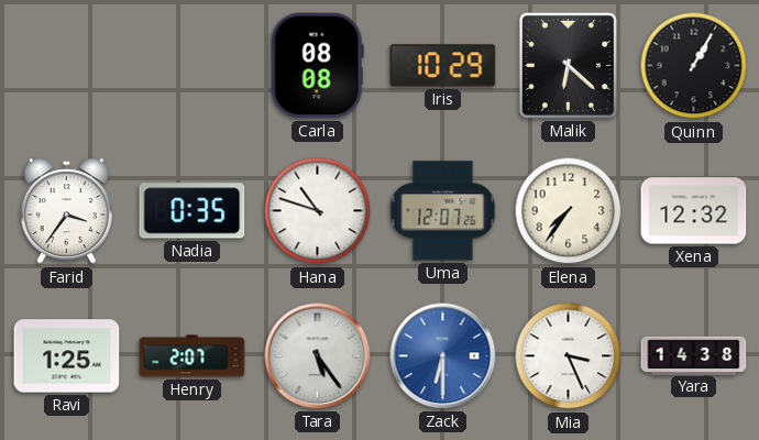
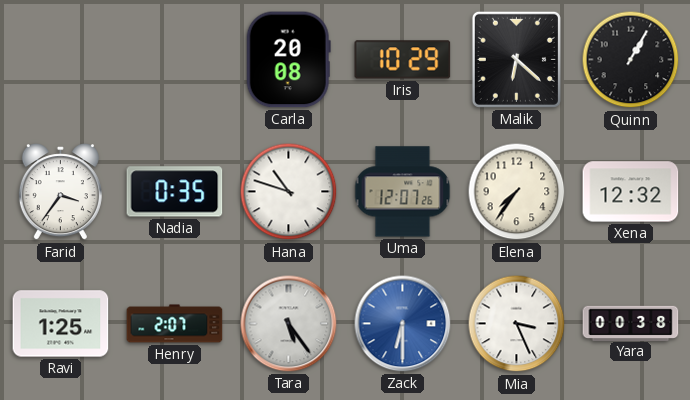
Carla: 08:08 -> 20:08
Yara: 14:38 -> 00:38
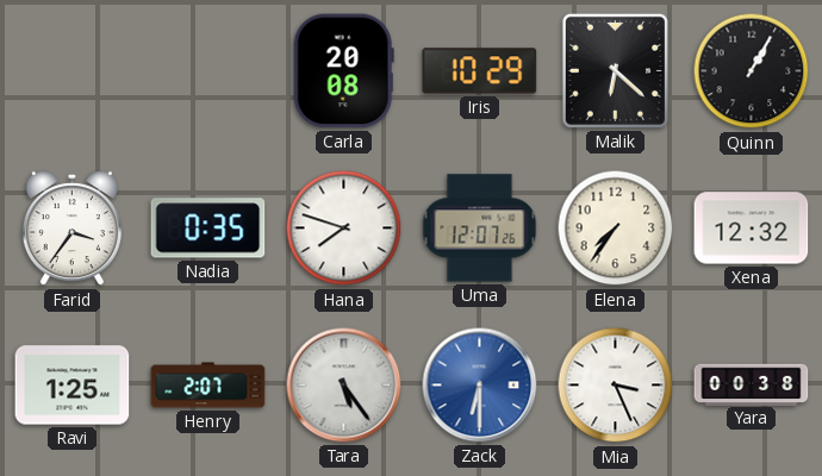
Hana: 10:48 -> 7:48
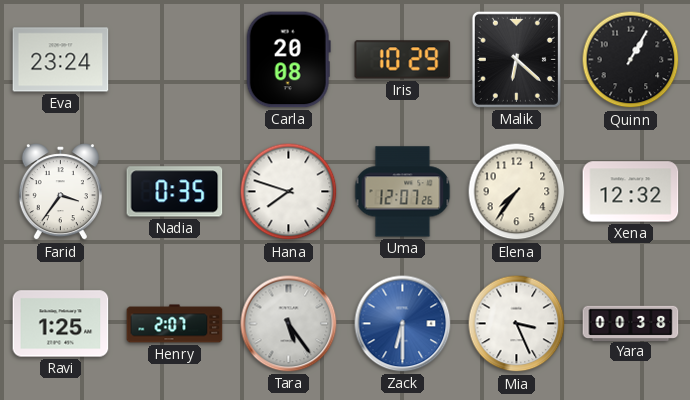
Eva: none -> 23:24
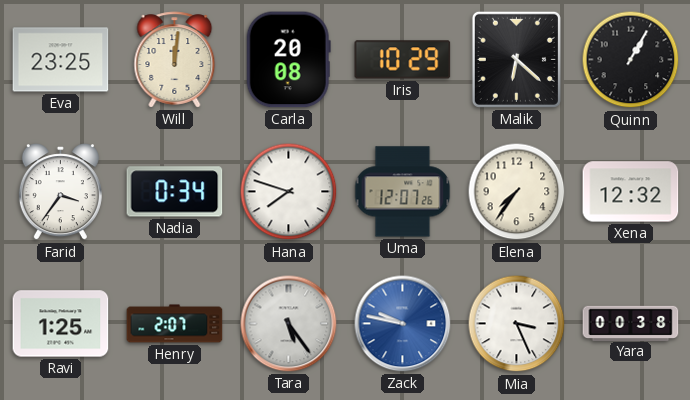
Eva: 23:24 -> 23:25
Will: none -> 12:01
Nadia: 0:35 -> 0:34
Zack: 6:30 -> 9:47
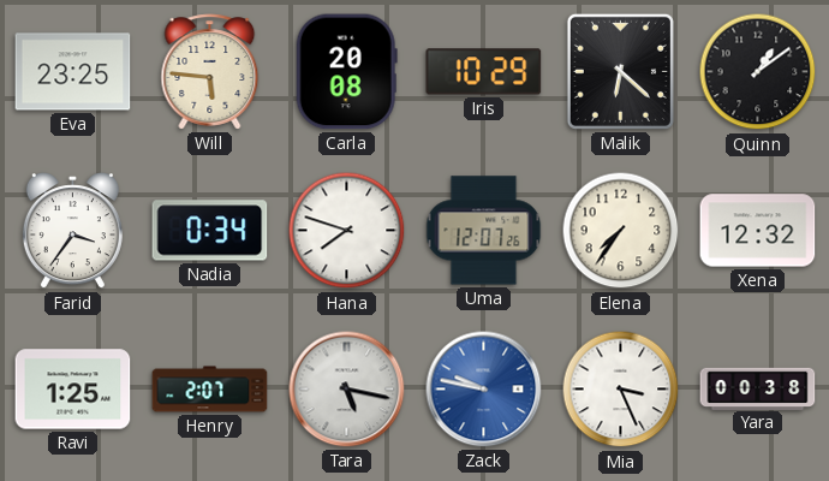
Will: 12:01 -> 5:46
Quinn: 1:05 -> 1:09
Tara: 5:24 -> 5:17
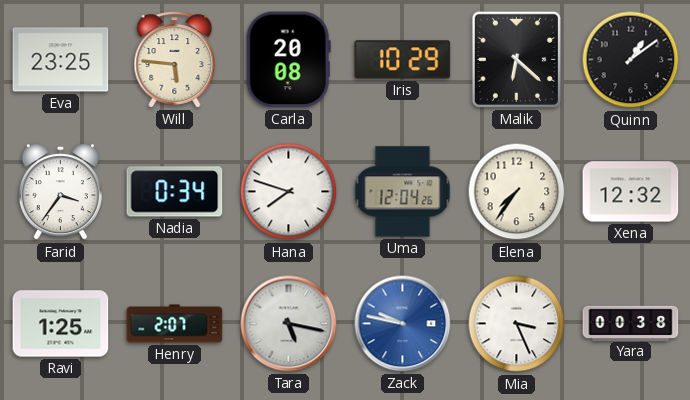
Uma: 12:07 -> 12:04
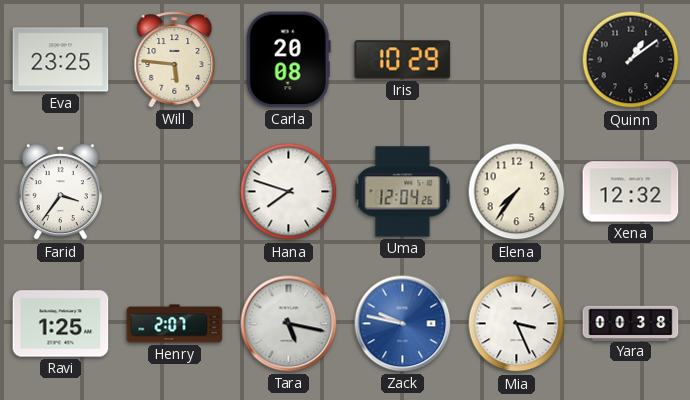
Malik: 6:22 -> none
Nadia: 0:34 -> none
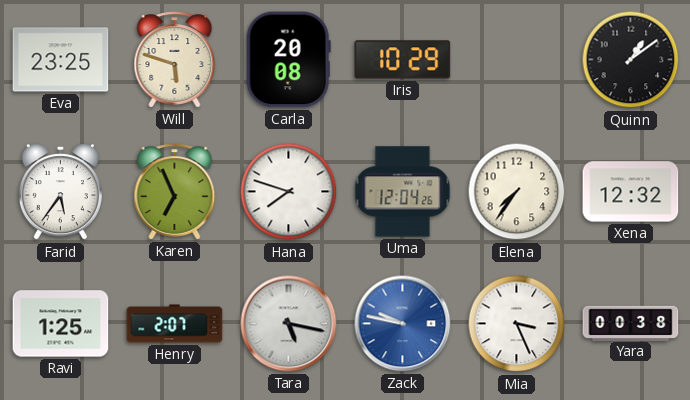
Will: 5:46 -> 5:48
Farid: 3:36 -> 5:36
Karen: none -> 6:56
